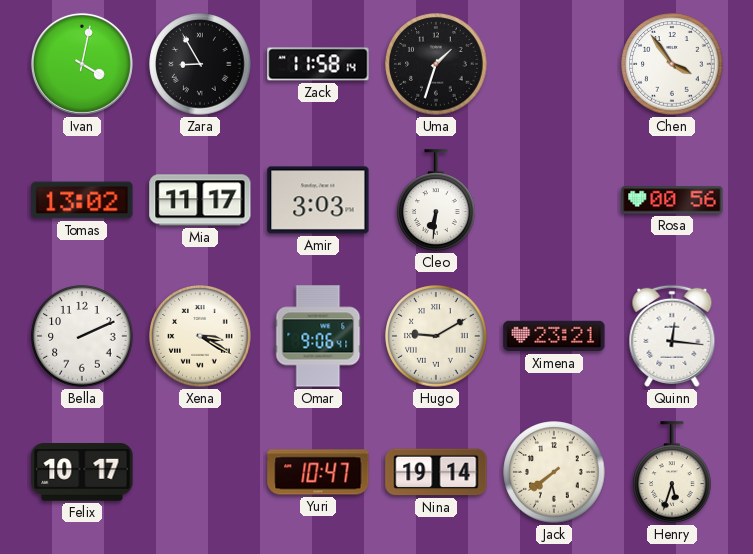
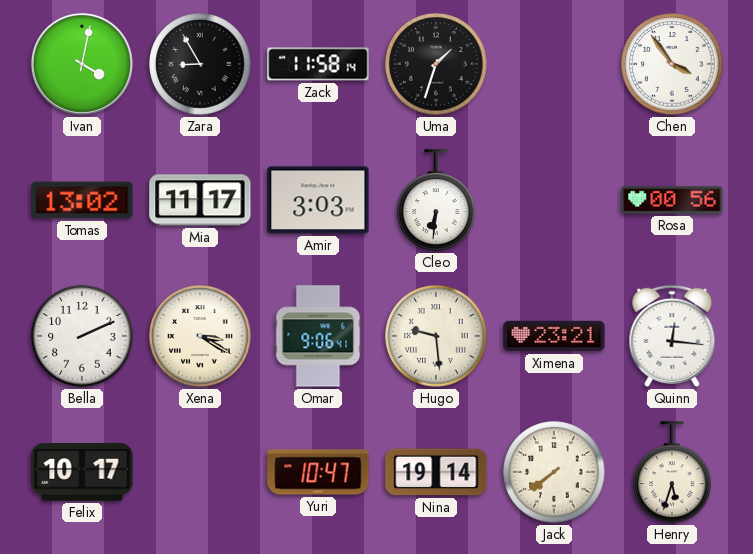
Hugo: 9:10 -> 9:29
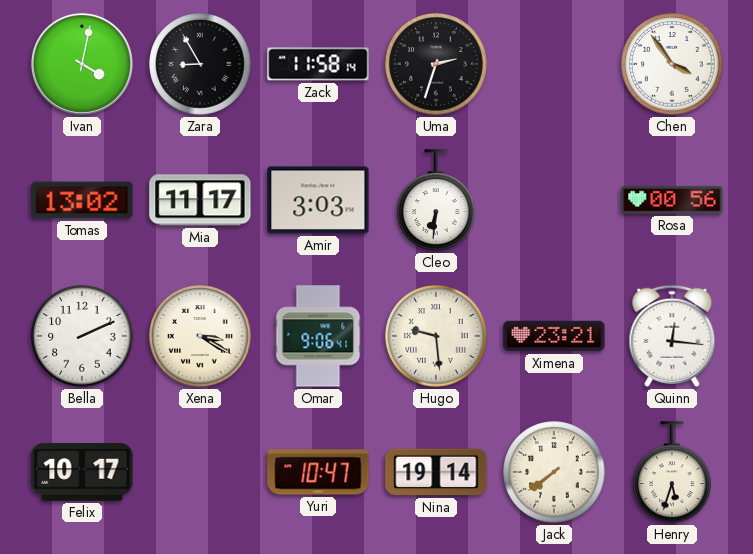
Uma: 1:33 -> 2:33
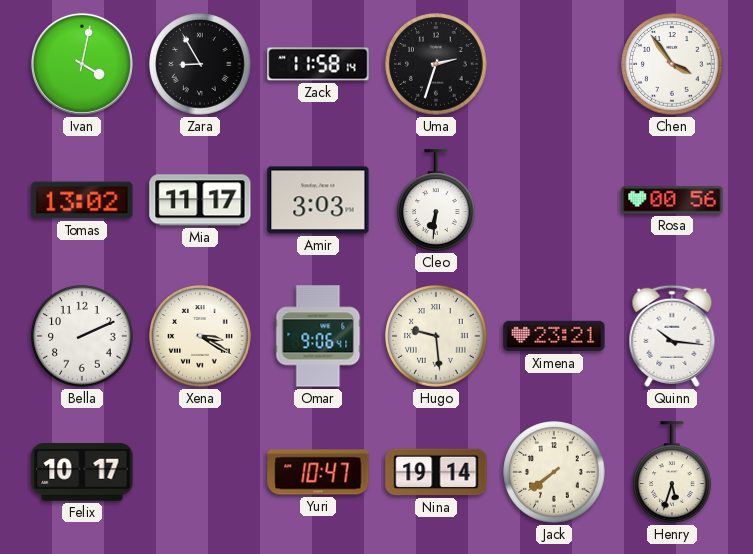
Quinn: 12:16 -> 10:16
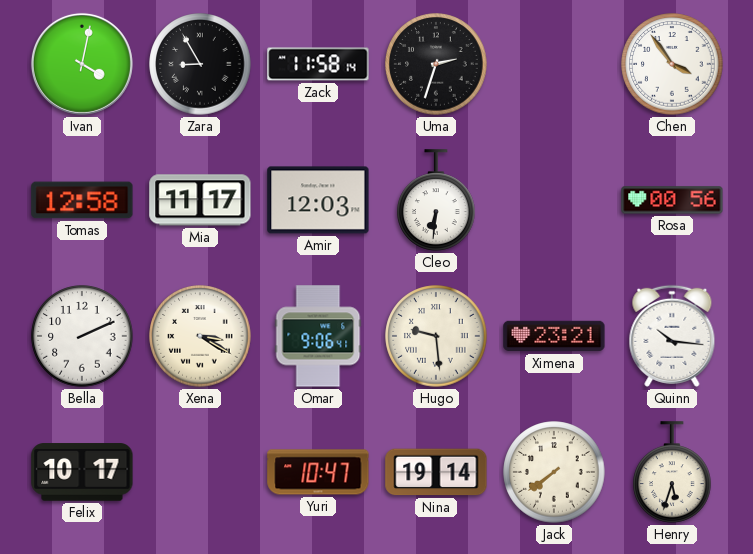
Tomas: 13:02 -> 12:58
Amir: 3:03 -> 12:03
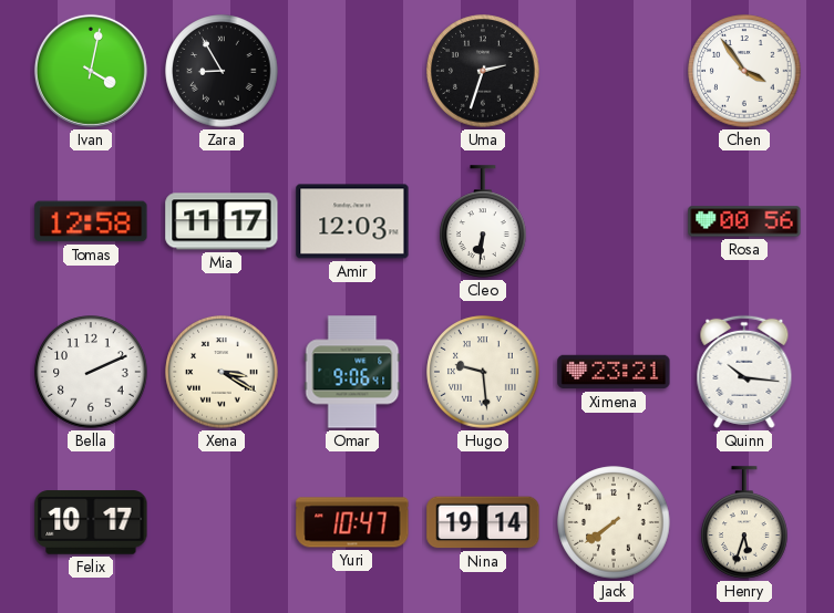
Zack: 11:58 -> none
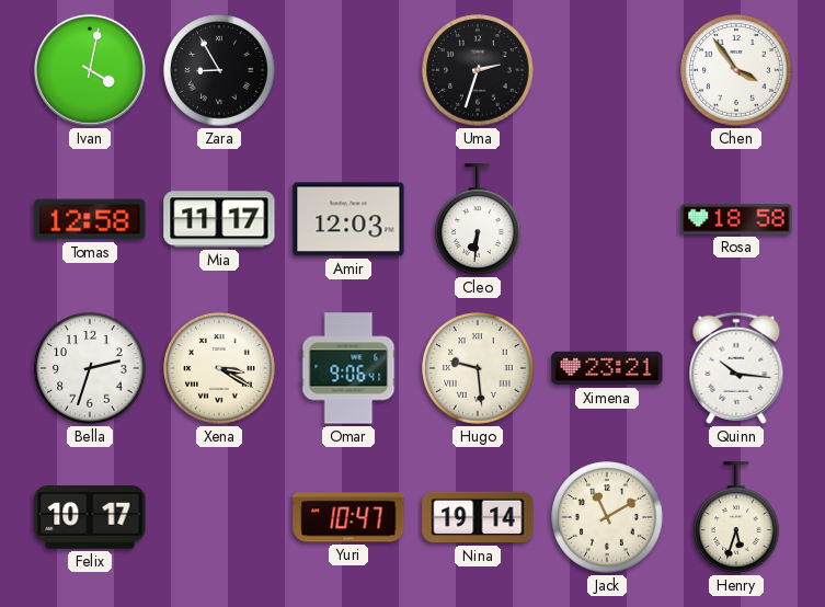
Rosa: 00:56 -> 18:58
Bella: 2:11 -> 2:33
Jack: 7:39 -> 11:10
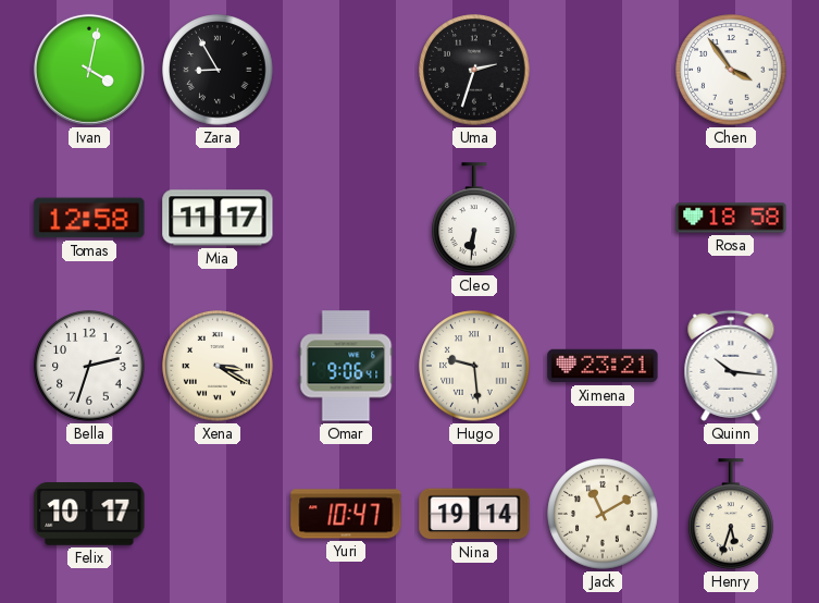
Amir: 12:03 -> none
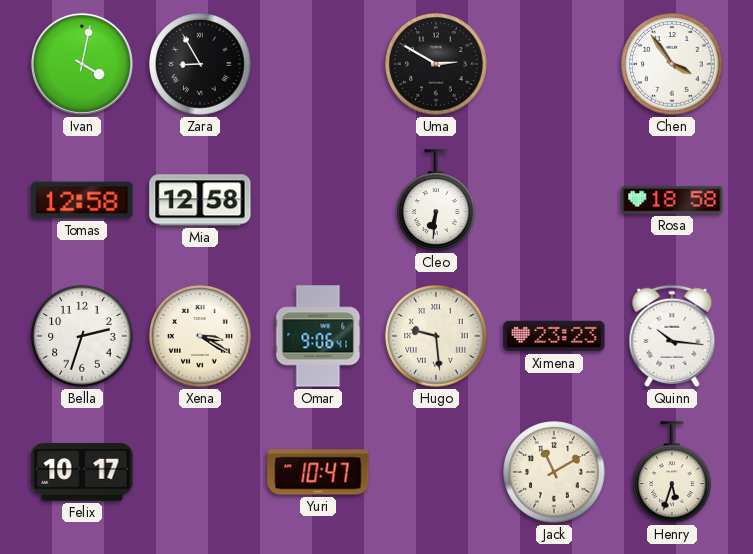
Uma: 2:33 -> 2:50
Mia: 11:17 -> 12:58
Ximena: 23:21 -> 23:23
Nina: 19:14 -> none
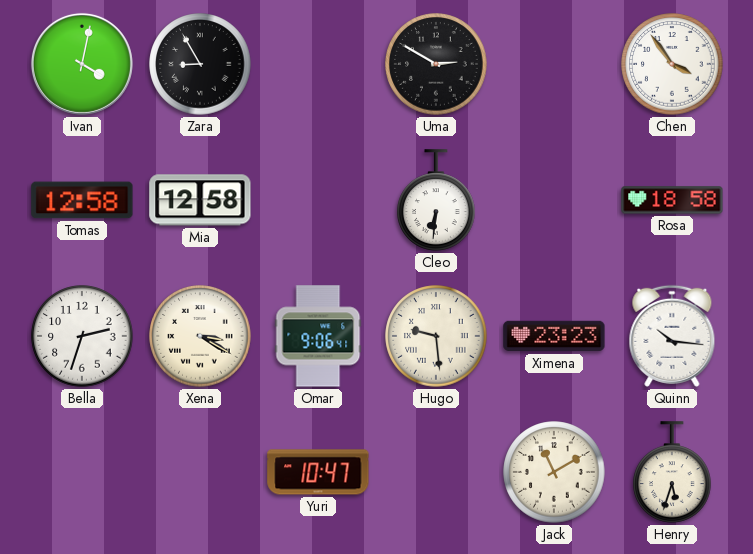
Felix: 10:17 -> none
